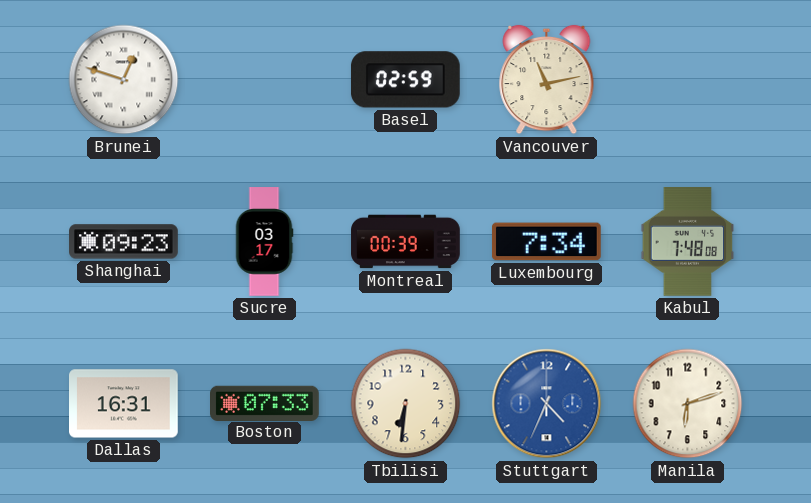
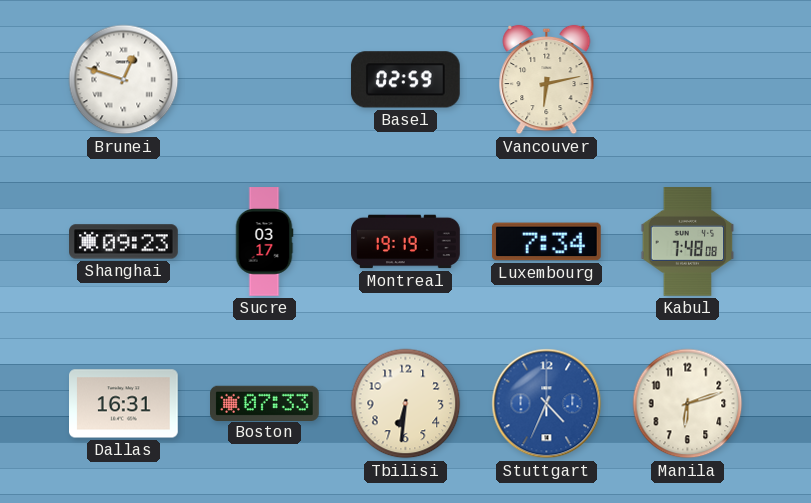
Vancouver: 11:13 -> 6:13
Montreal: 00:39 -> 19:19
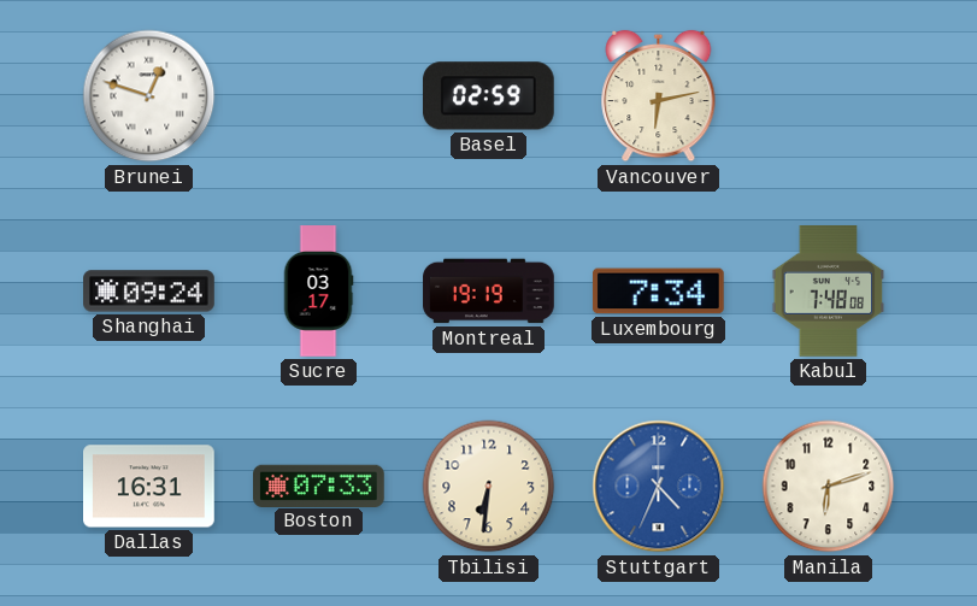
Shanghai: 09:23 -> 09:24
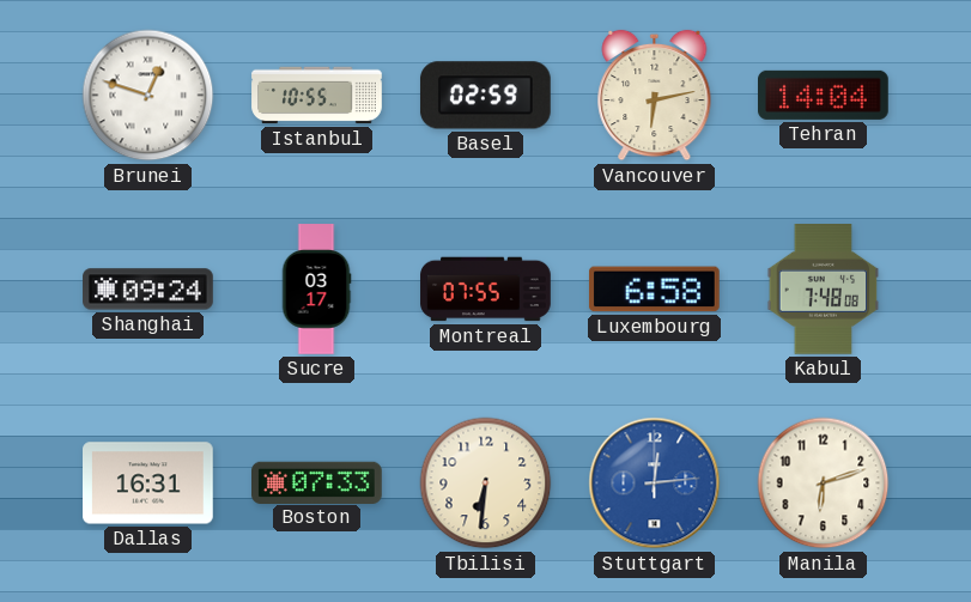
Istanbul: none -> 10:55
Tehran: none -> 14:04
Montreal: 19:19 -> 07:55
Luxembourg: 7:34 -> 6:58
Stuttgart: 4:34 -> 12:14
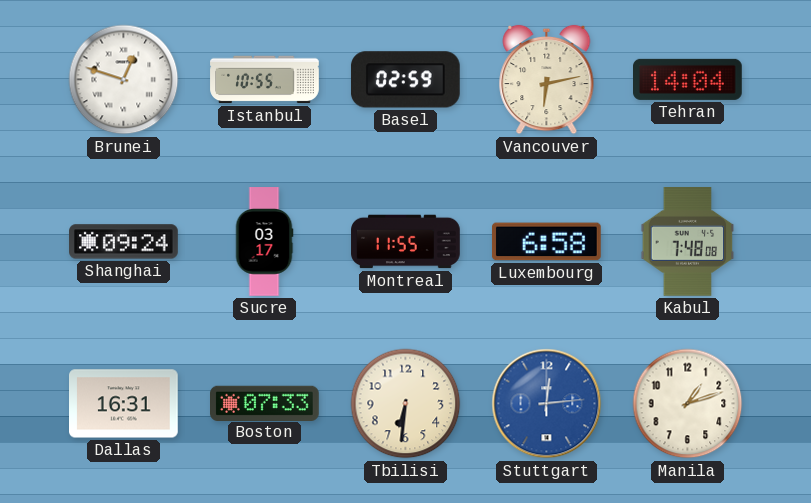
Montreal: 07:55 -> 11:55
Manila: 6:12 -> 1:12
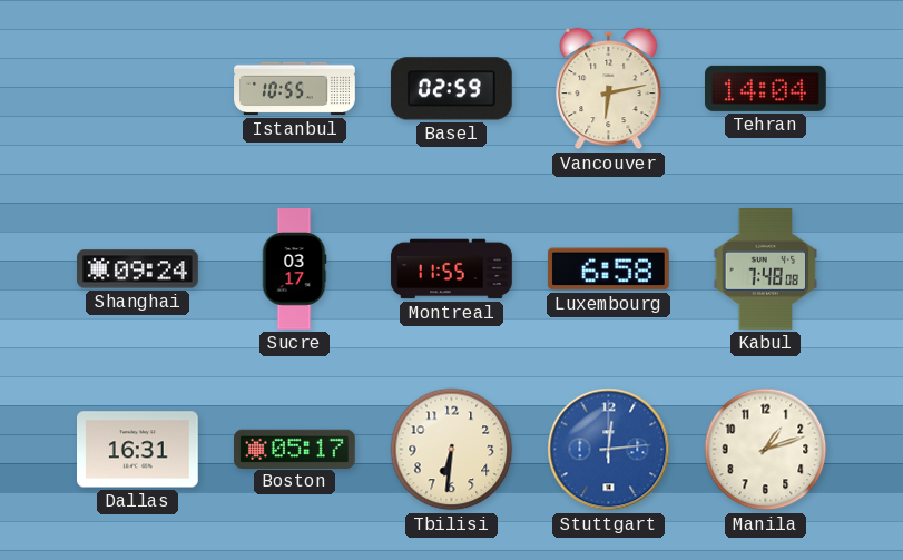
Brunei: 12:48 -> none
Boston: 07:33 -> 05:17
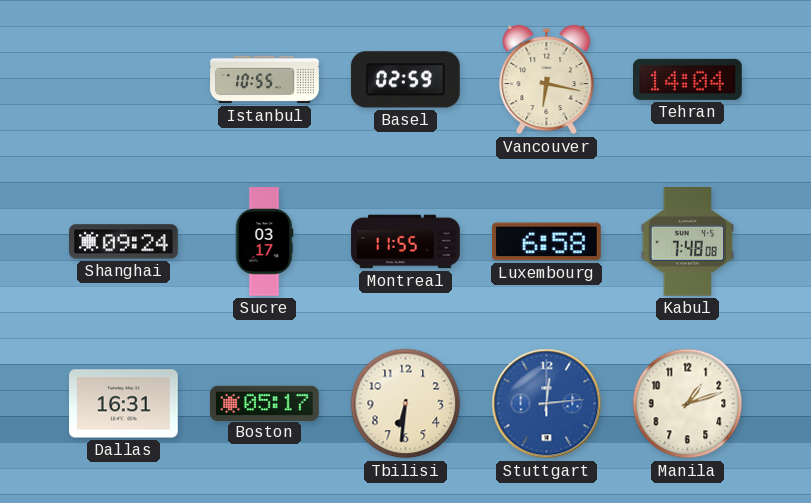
Vancouver: 6:13 -> 6:17
